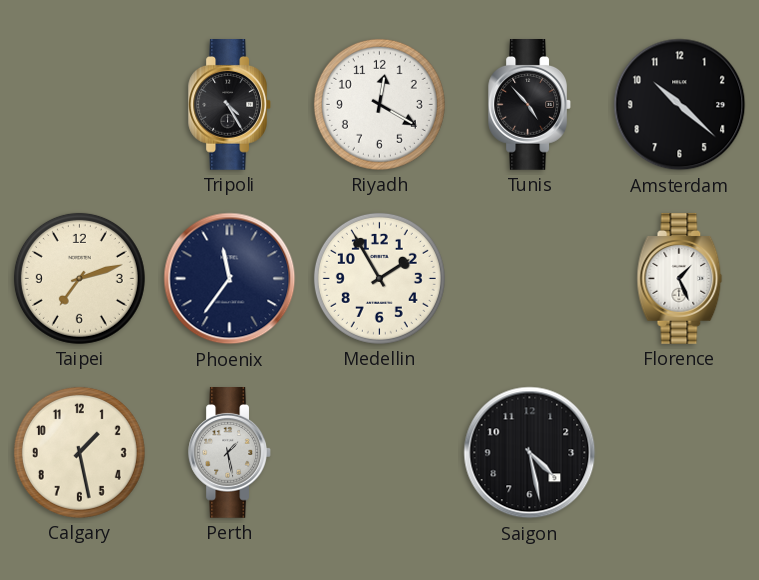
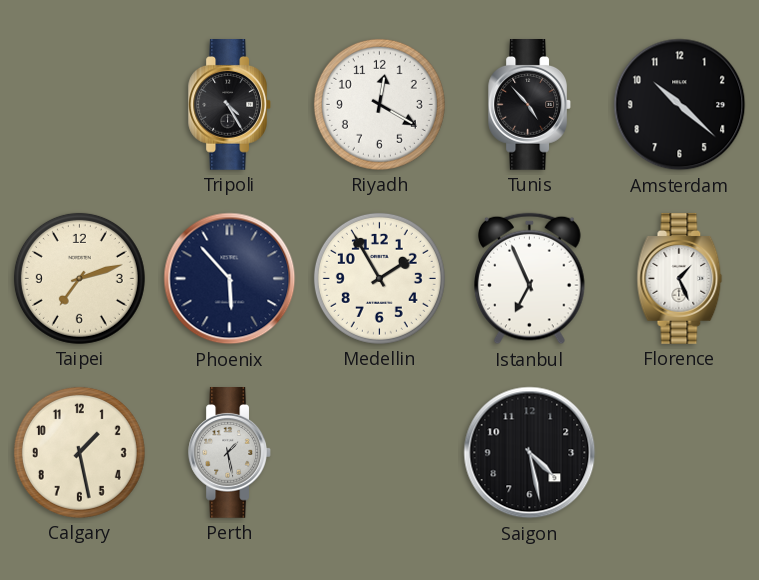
Phoenix: 11:36 -> 5:53
Istanbul: none -> 6:56
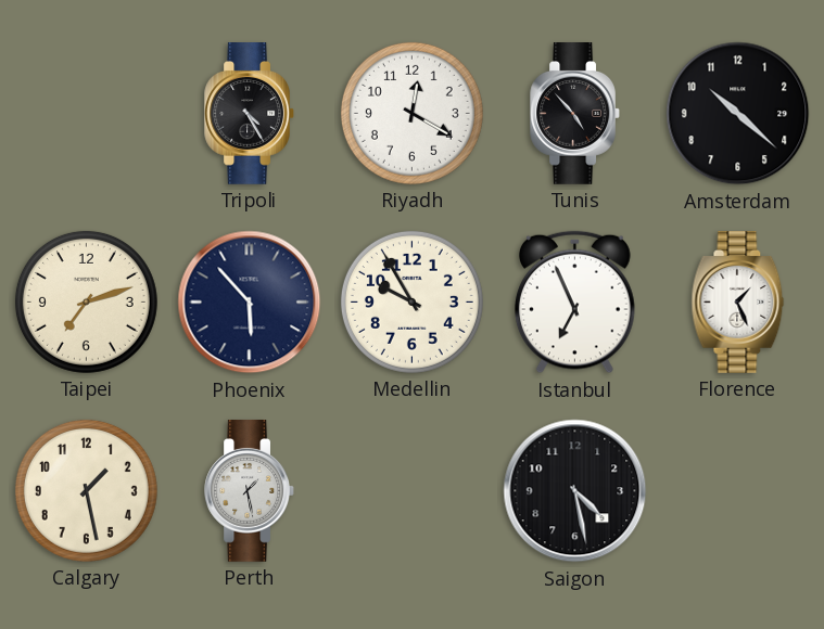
Medellin: 1:55 -> 9:55
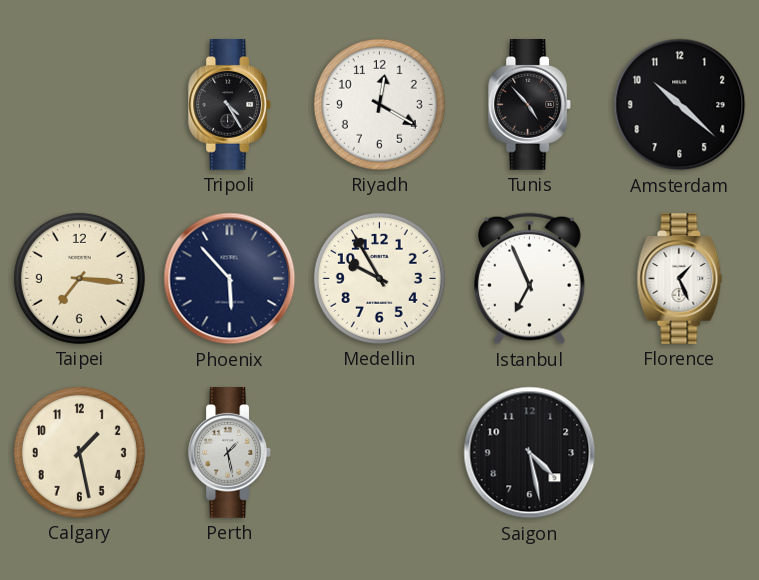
Taipei: 7:12 -> 7:16
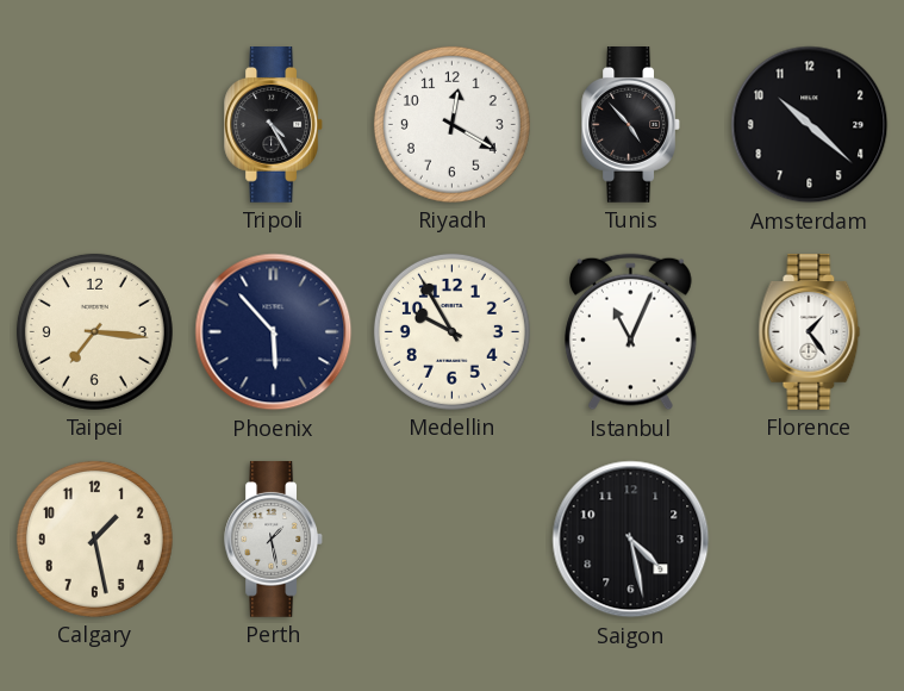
Istanbul: 6:56 -> 11:04
Florence: 1:26 -> 1:24
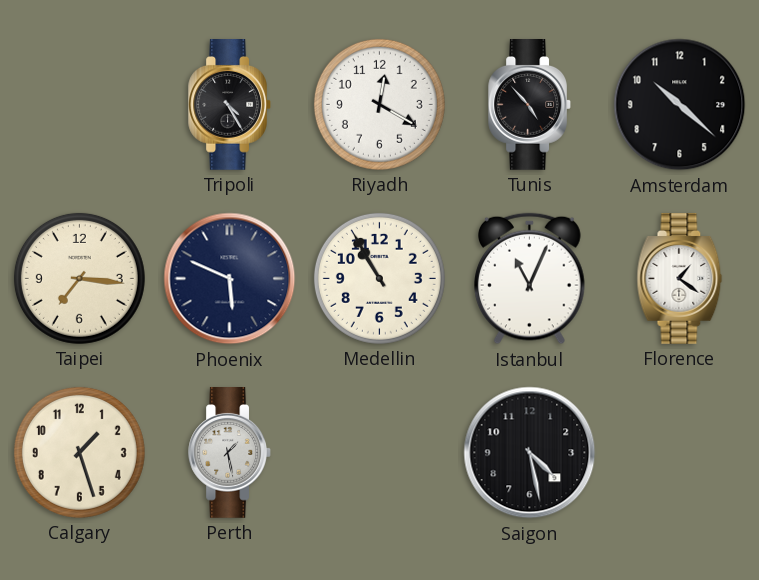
Phoenix: 5:53 -> 5:49
Medellin: 9:55 -> 10:55
Florence: 1:24 -> 1:21
Calgary: 1:28 -> 1:27
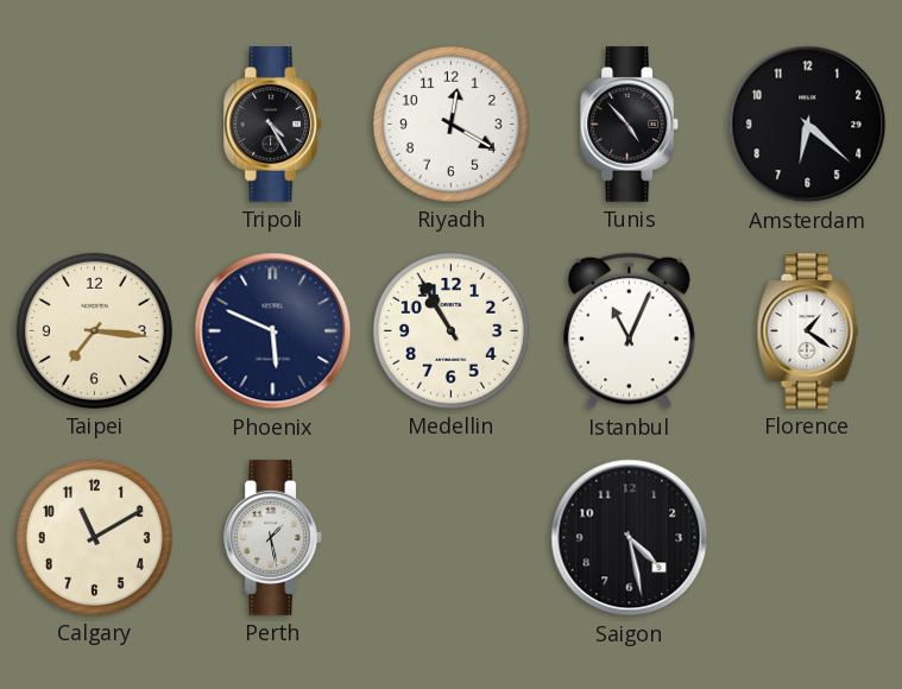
Amsterdam: 10:22 -> 6:22
Calgary: 1:27 -> 11:10
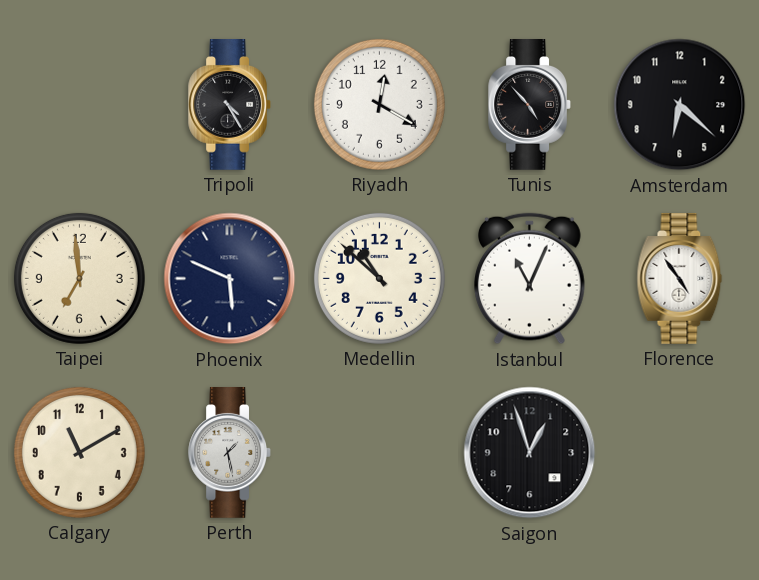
Taipei: 7:16 -> 6:59
Medellin: 10:55 -> 10:52
Florence: 1:21 -> 4:54
Saigon: 4:28 -> 12:57
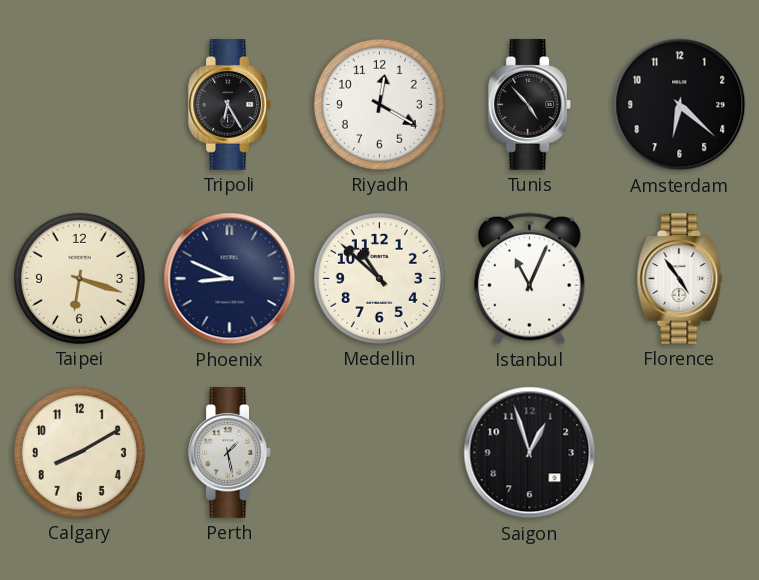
Tripoli: 4:25 -> 6:25
Taipei: 6:59 -> 6:18
Phoenix: 5:49 -> 8:49
Calgary: 11:10 -> 8:10
